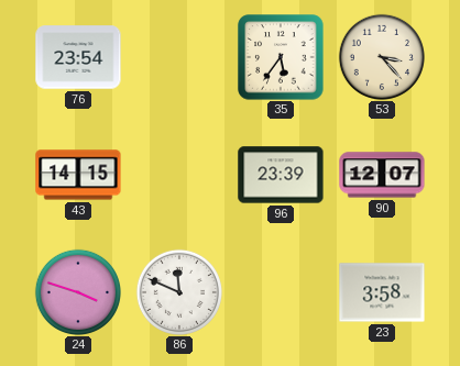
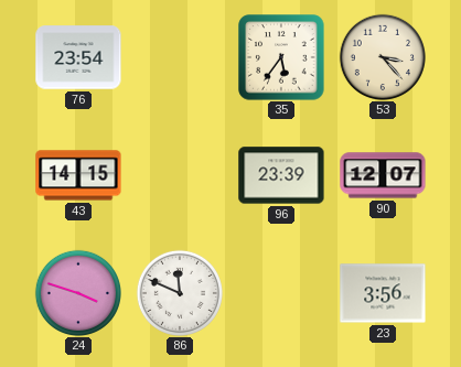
23: 3:58 -> 3:56
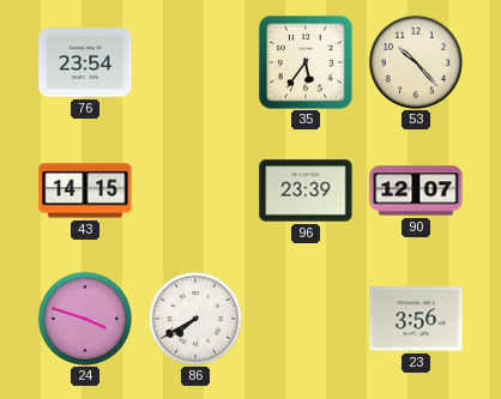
53: 3:23 -> 10:23
86: 11:49 -> 7:40
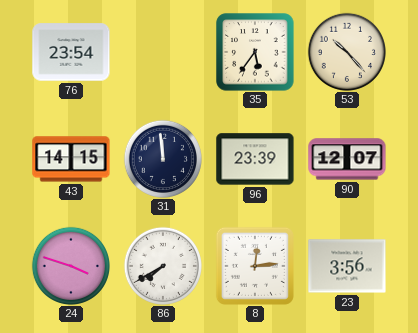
31: none -> 11:59
8: none -> 12:14
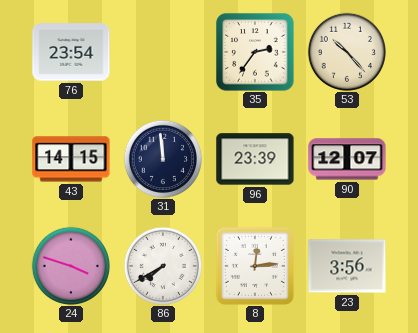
35: 5:36 -> 2:36
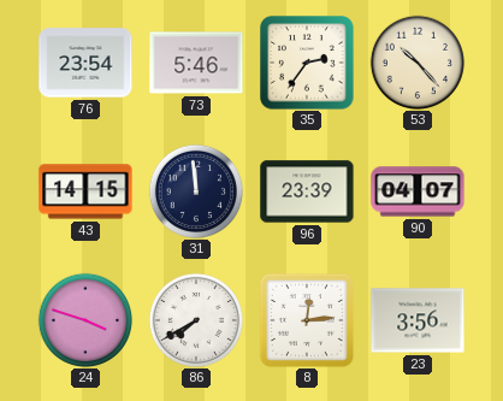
73: none -> 5:46
90: 12:07 -> 04:07
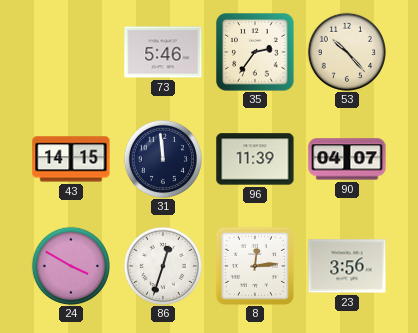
76: 23:54 -> none
96: 23:39 -> 11:39
24: 3:48 -> 3:50
86: 7:40 -> 12:33
